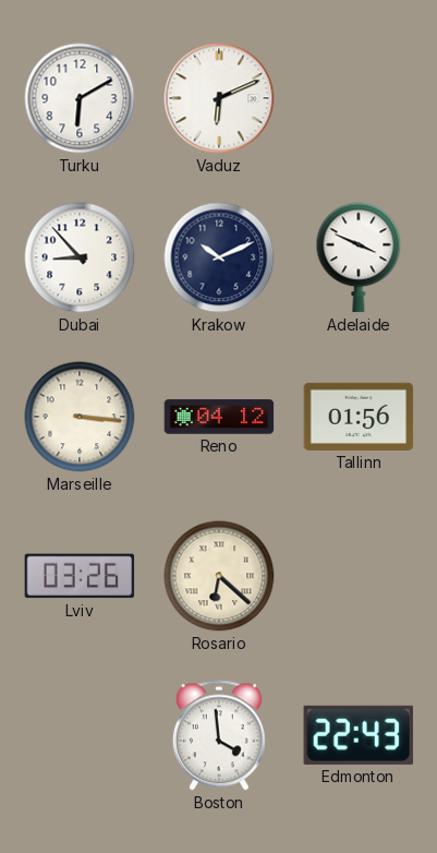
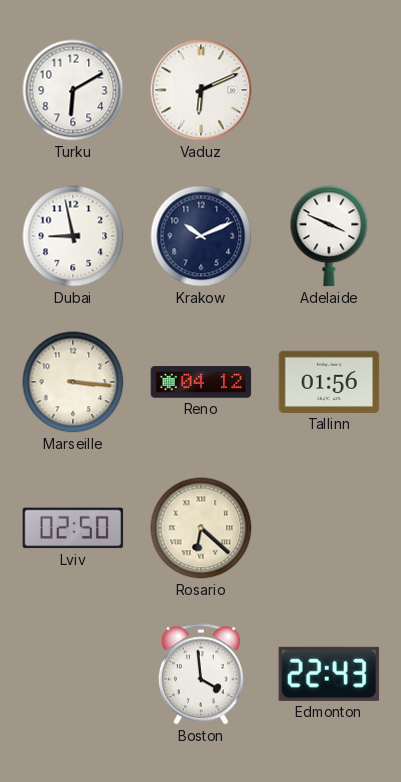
Dubai: 8:53 -> 8:58
Lviv: 03:26 -> 02:50
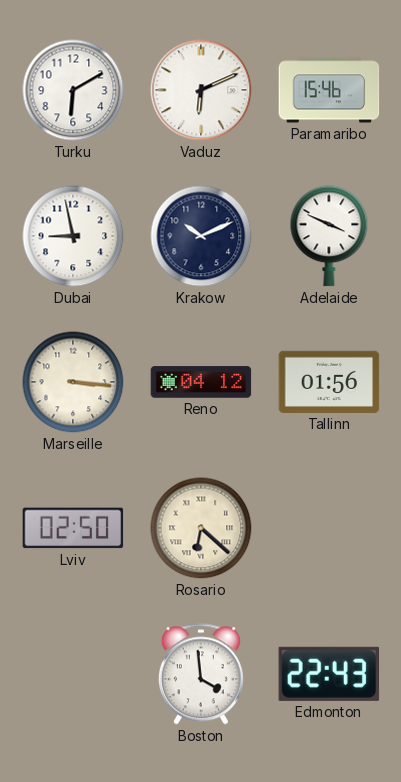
Paramaribo: none -> 15:46
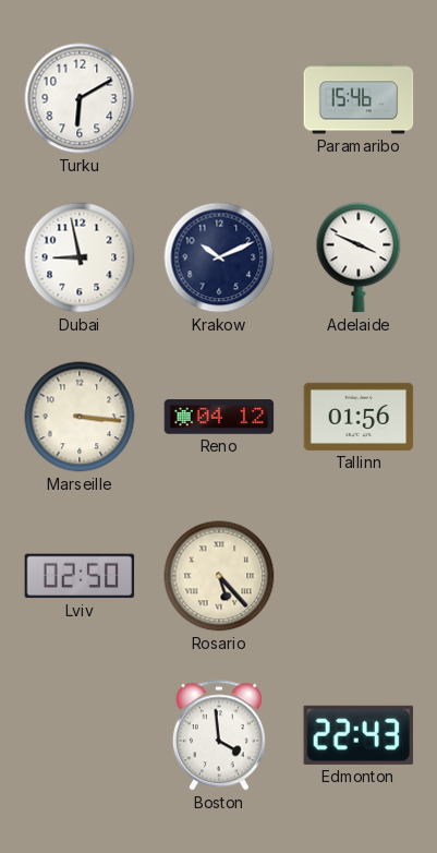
Vaduz: 6:11 -> none
Rosario: 6:22 -> 5:23
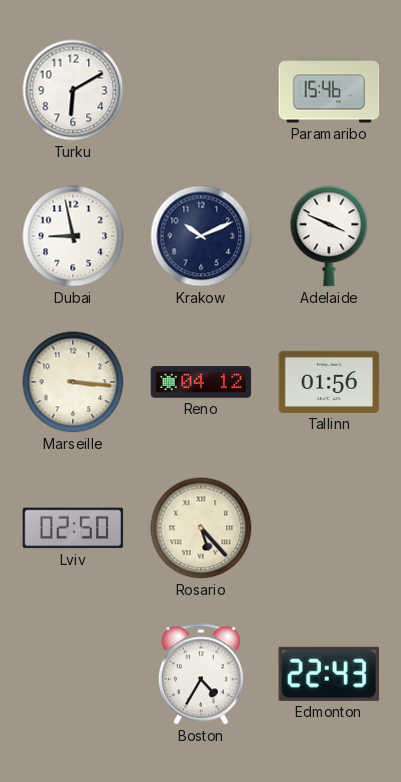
Boston: 3:59 -> 4:35
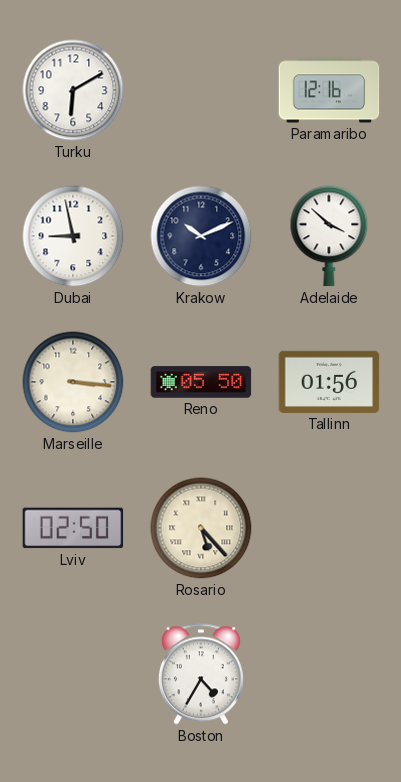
Paramaribo: 15:46 -> 12:16
Adelaide: 3:49 -> 3:52
Reno: 04:12 -> 05:50
Edmonton: 22:43 -> none
